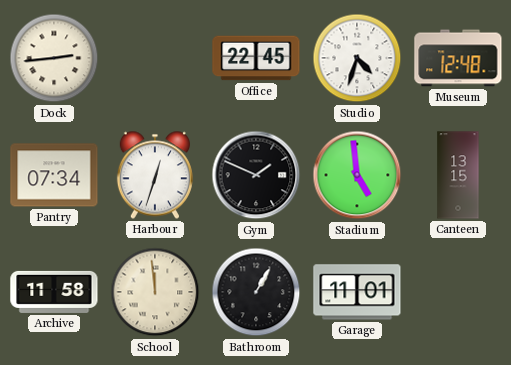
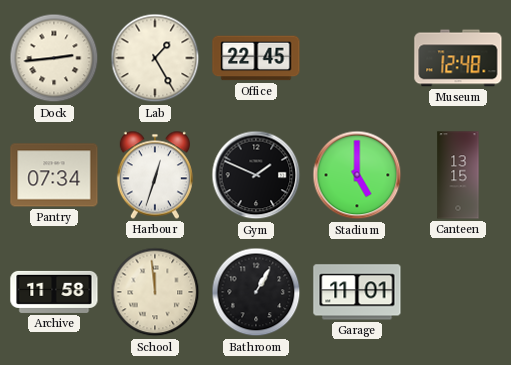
Lab: none -> 1:25
Studio: 4:33 -> none
Stadium: 4:59 -> 5:00
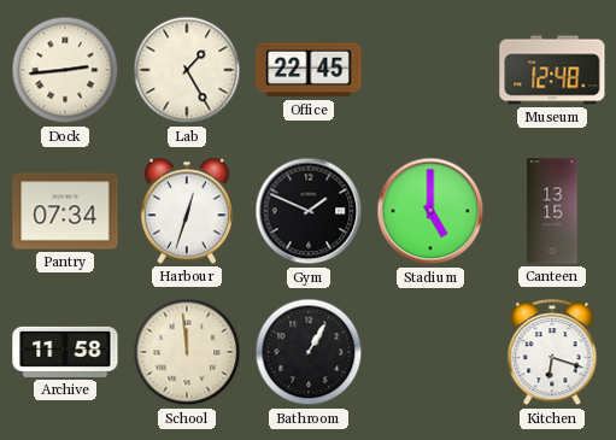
Garage: 11:01 -> none
Kitchen: none -> 6:18
